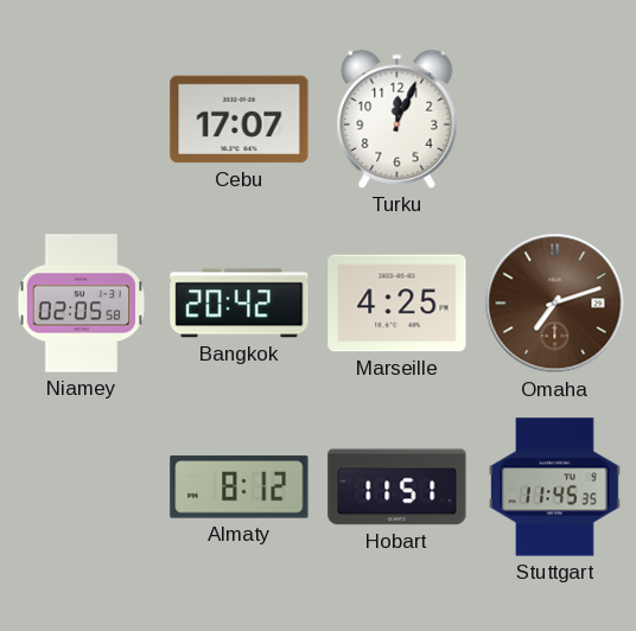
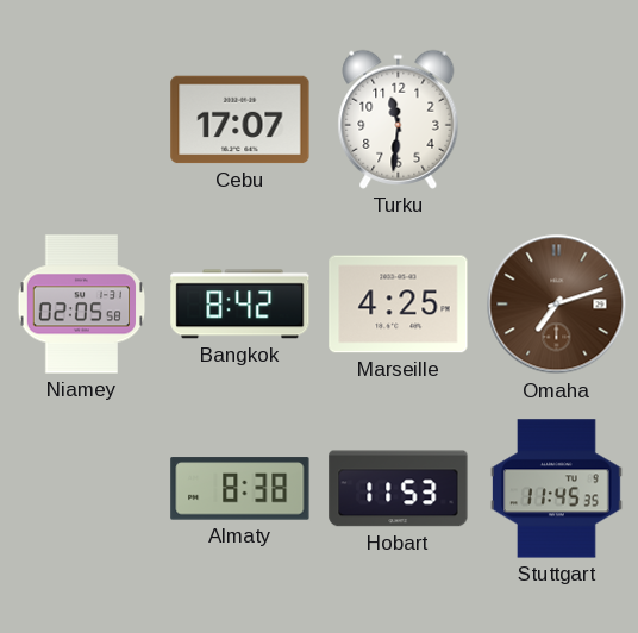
Turku: 12:04 -> 11:31
Bangkok: 20:42 -> 8:42
Almaty: 8:12 -> 8:38
Hobart: 11:51 -> 11:53
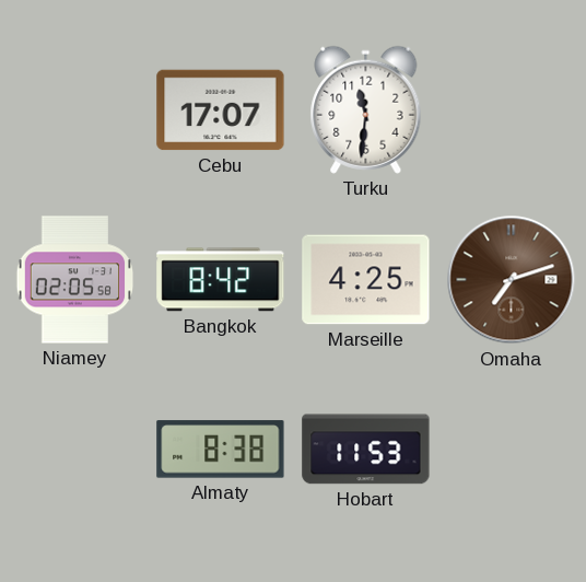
Stuttgart: 11:45 -> none
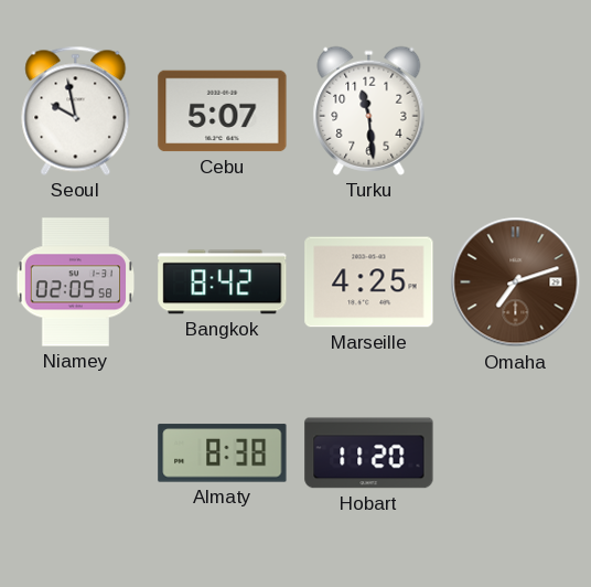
Seoul: none -> 9:58
Cebu: 17:07 -> 5:07
Turku: 11:31 -> 11:29
Hobart: 11:53 -> 11:20
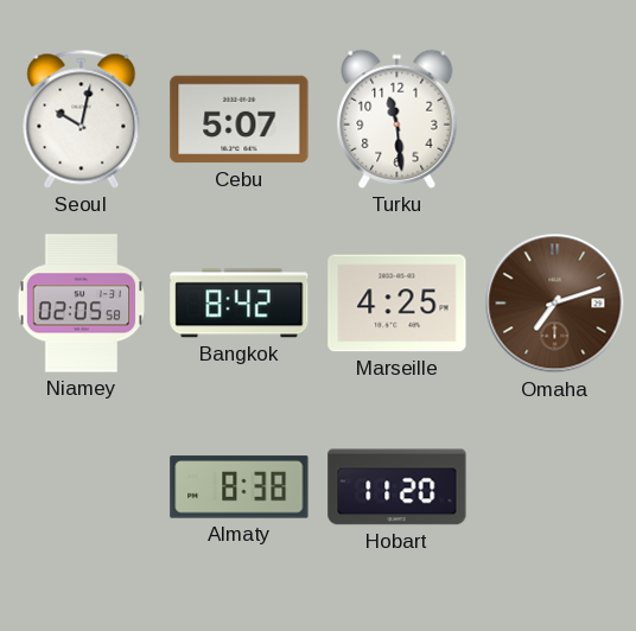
Seoul: 9:58 -> 10:02
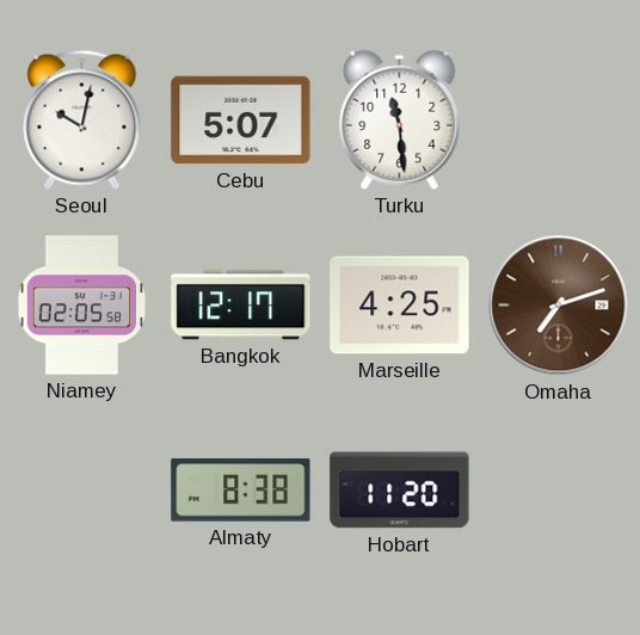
Bangkok: 8:42 -> 12:17
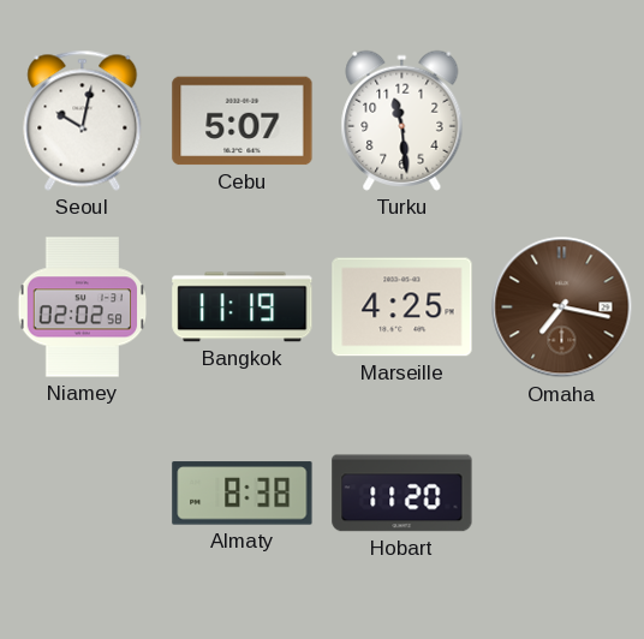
Niamey: 02:05 -> 02:02
Bangkok: 12:17 -> 11:19
Omaha: 7:12 -> 7:17
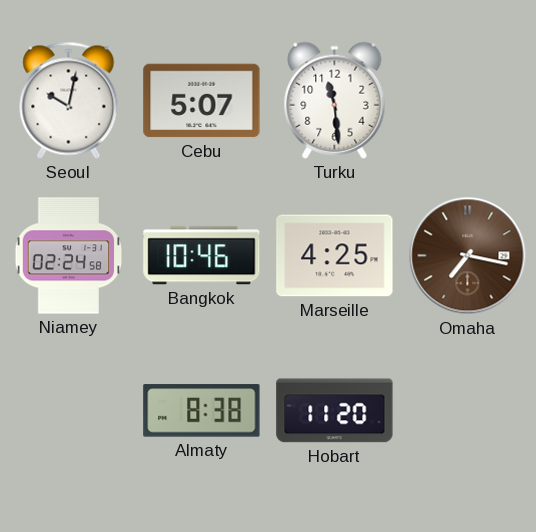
Niamey: 02:02 -> 02:24
Bangkok: 11:19 -> 10:46
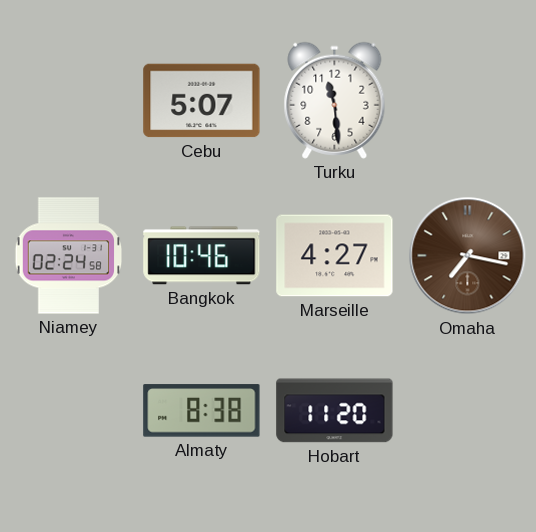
Seoul: 10:02 -> none
Marseille: 4:25 -> 4:27
